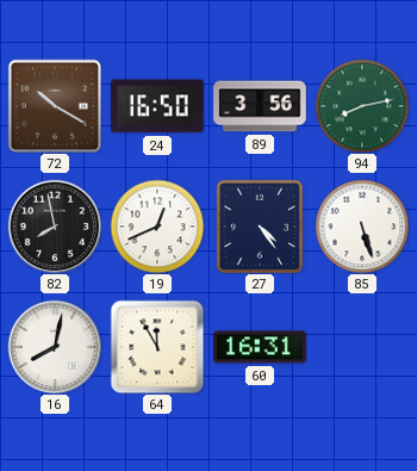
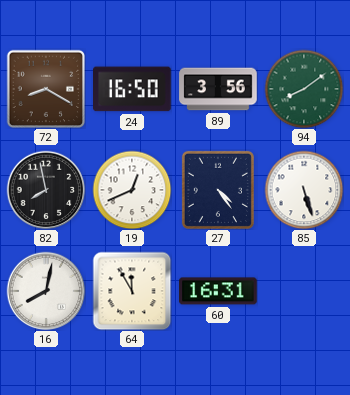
72: 10:20 -> 8:20
94: 8:13 -> 8:09
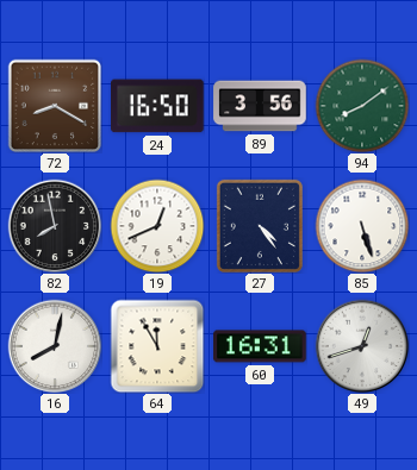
49: none -> 12:42
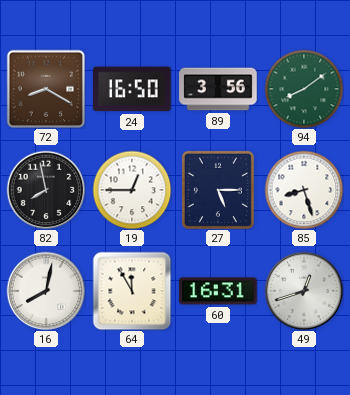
19: 12:41 -> 12:45
27: 4:24 -> 5:15
85: 5:27 -> 8:27
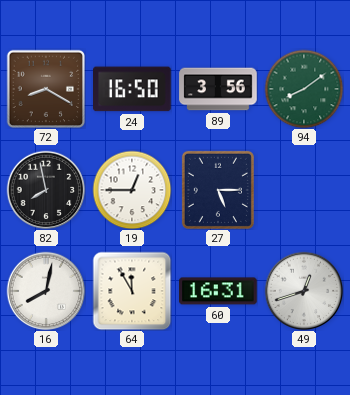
85: 8:27 -> none
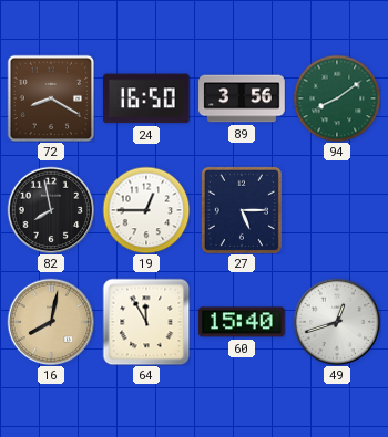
16 dial: white -> champagne
60: 16:31 -> 15:40
